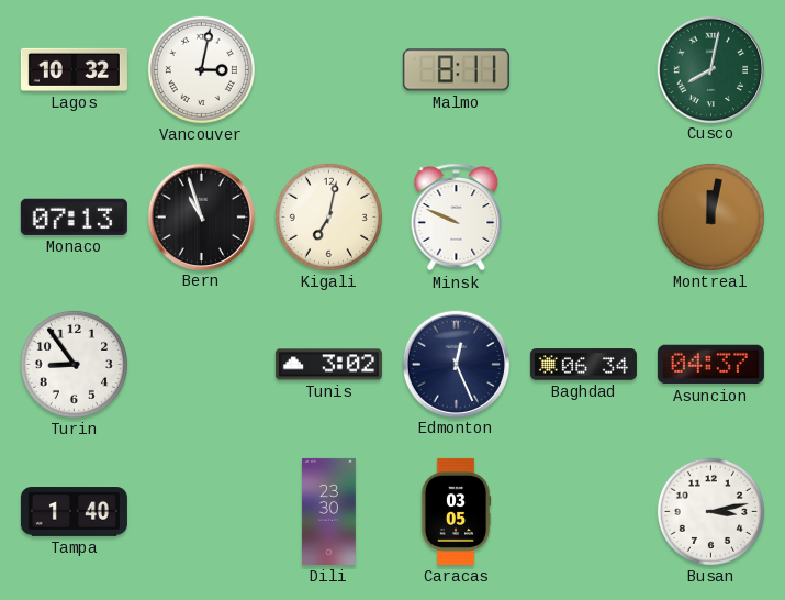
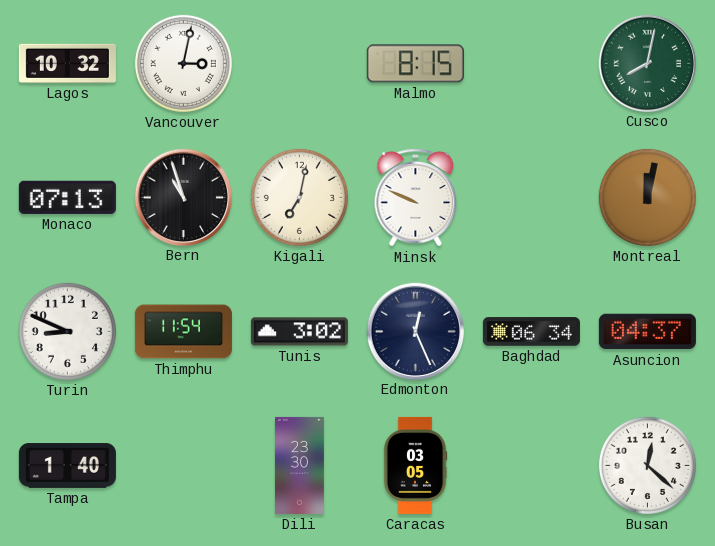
Malmo: 8:11 -> 8:15
Turin: 8:54 -> 8:49
Thimphu: none -> 11:54
Busan: 3:13 -> 12:22
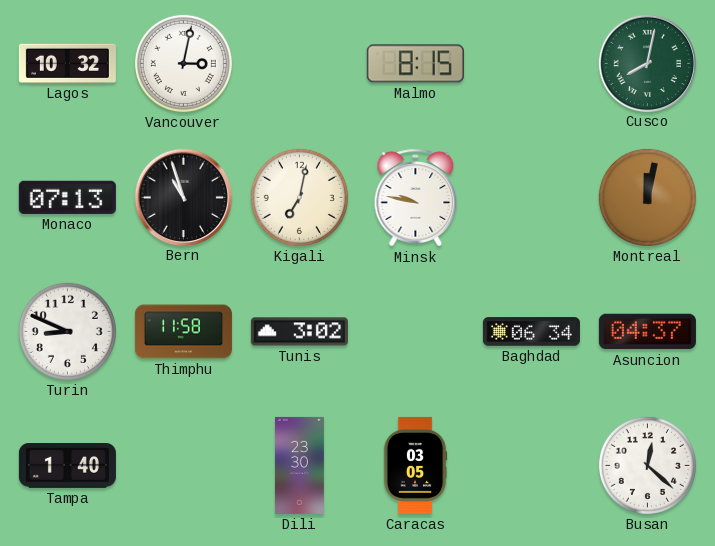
Minsk: 9:49 -> 9:47
Thimphu: 11:54 -> 11:58
Edmonton: 12:26 -> none
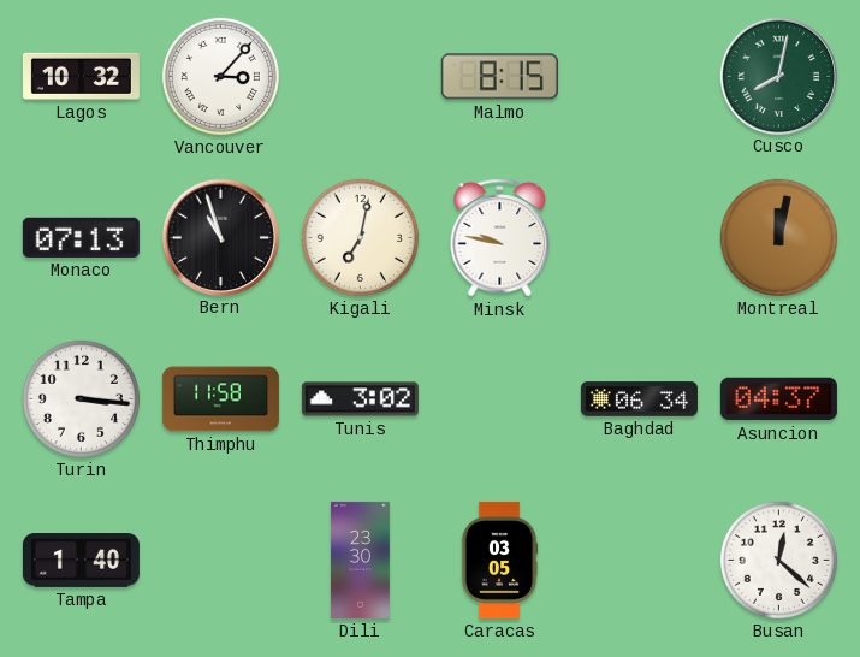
Vancouver: 3:02 -> 3:07
Turin: 8:49 -> 3:16
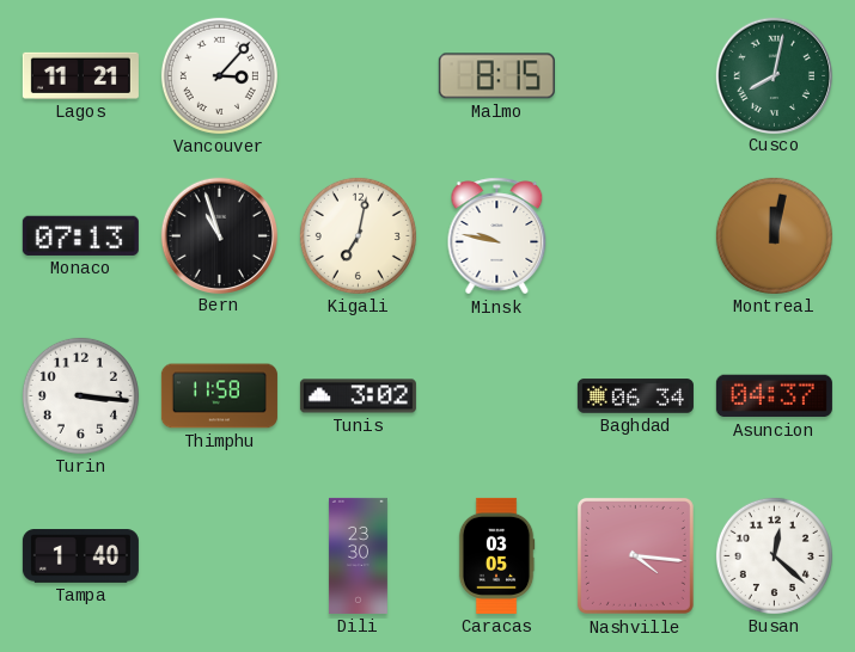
Lagos: 10:32 -> 11:21
Nashville: none -> 4:16
